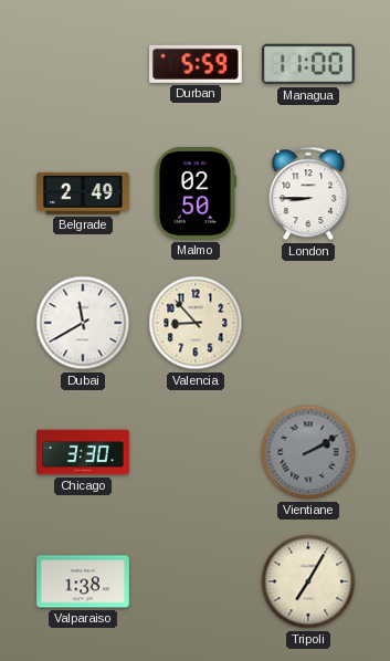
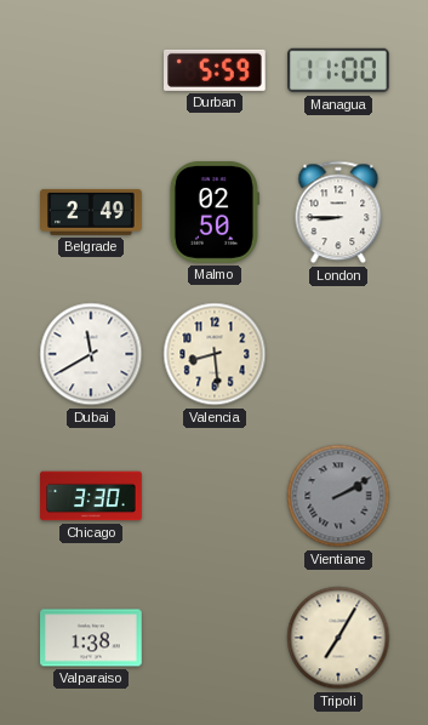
Valencia: 8:53 -> 8:29
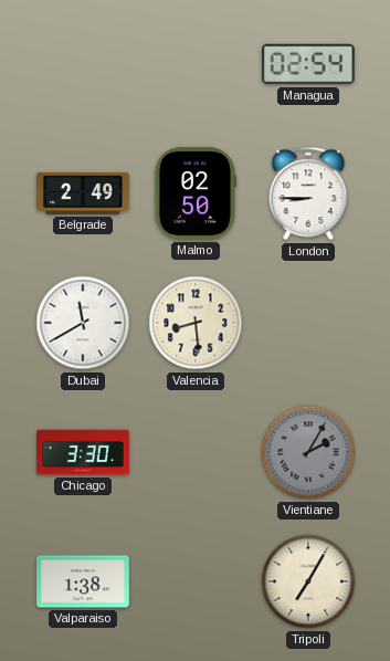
Durban: 5:59 -> none
Managua: 11:00 -> 02:54
Vientiane: 2:10 -> 2:05
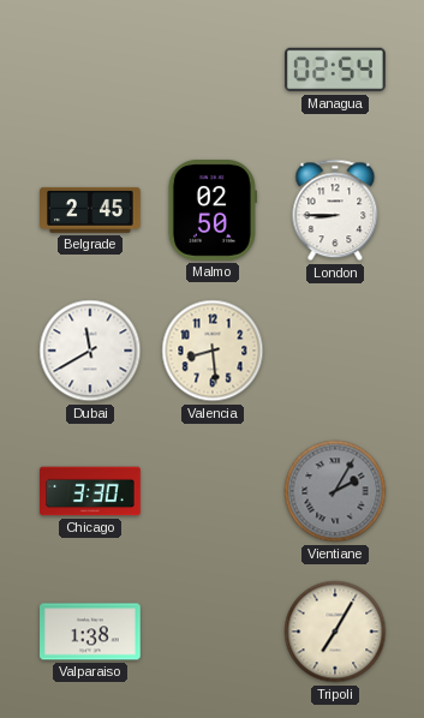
Belgrade: 2:49 -> 2:45
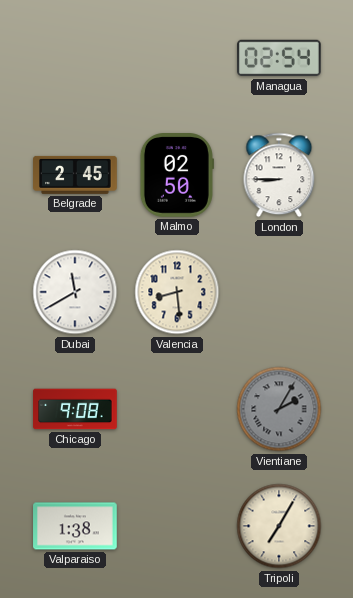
Chicago: 3:30 -> 9:08
